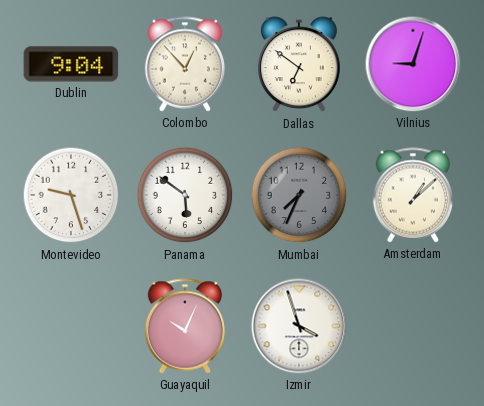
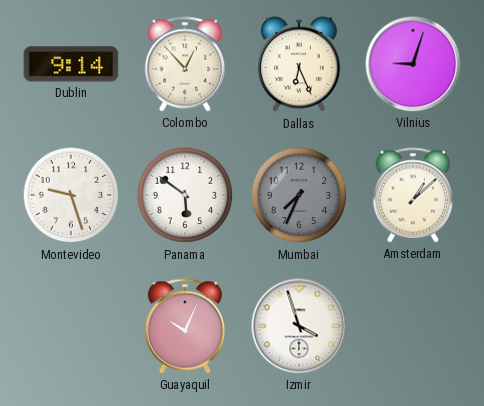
Dublin: 9:04 -> 9:14
Dallas: 6:51 -> 6:26
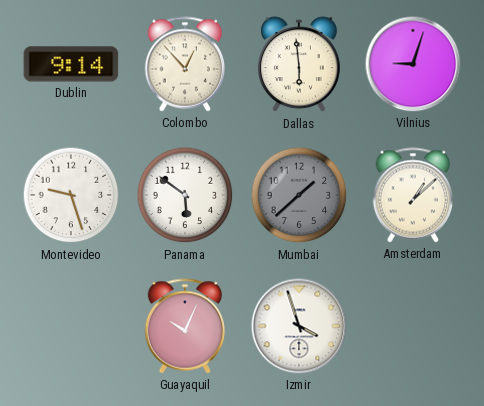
Dallas: 6:26 -> 5:59
Mumbai: 7:34 -> 1:38
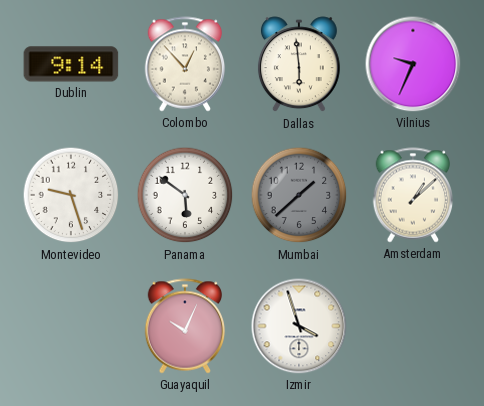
Vilnius: 9:03 -> 9:34
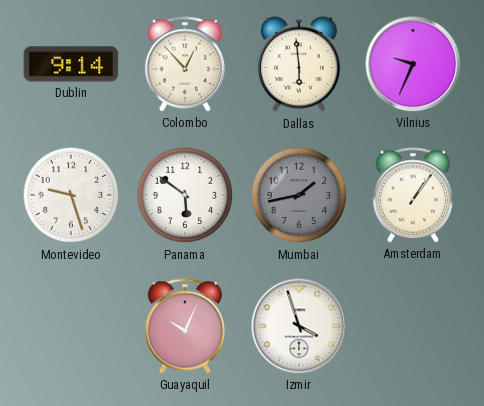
Mumbai: 1:38 -> 1:43
Amsterdam: 1:08 -> 1:06
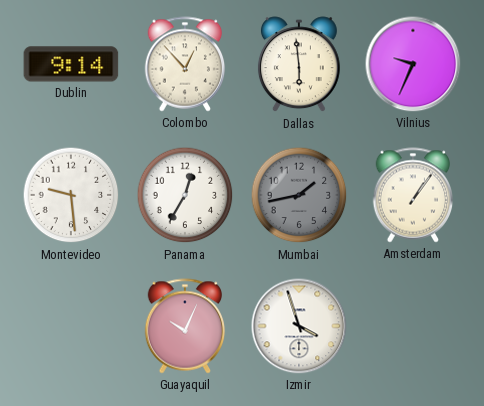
Montevideo: 9:27 -> 9:29
Panama: 5:51 -> 12:35
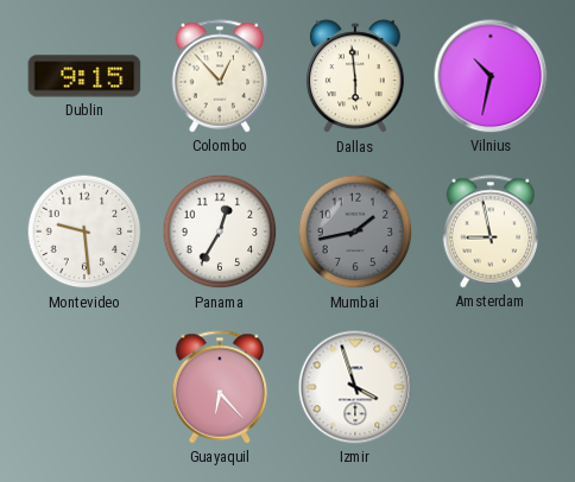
Dublin: 9:14 -> 9:15
Vilnius: 9:34 -> 10:32
Amsterdam: 1:06 -> 8:58
Guayaquil: 10:04 -> 6:23
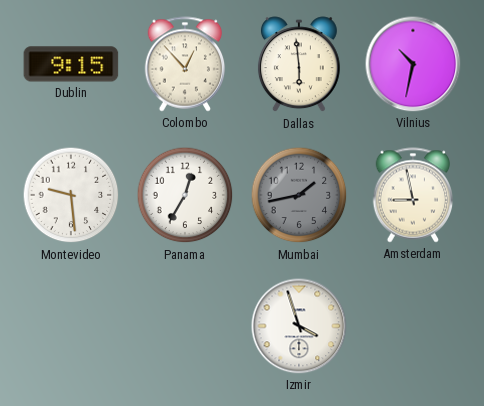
Guayaquil: 6:23 -> none
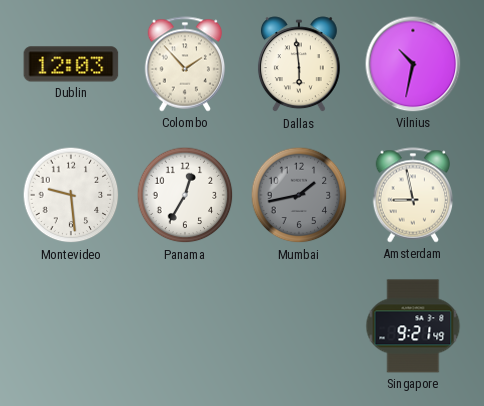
Dublin: 9:15 -> 12:03
Colombo: 12:53 -> 1:53
Izmir: 3:57 -> none
Singapore: none -> 9:21
